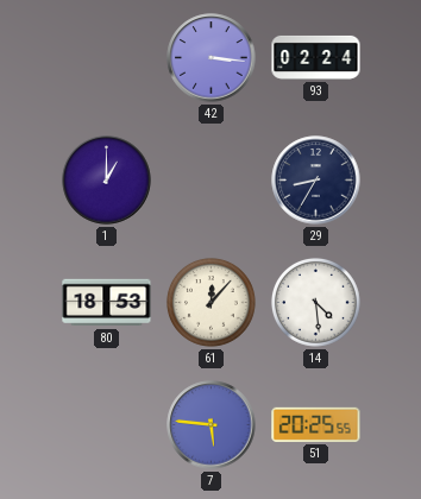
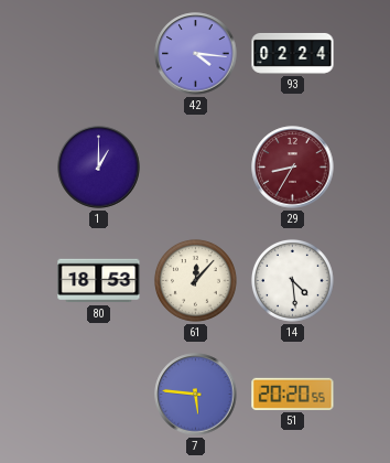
42: 3:16 -> 4:16
29 dial: navy -> burgundy
51: 20:25 -> 20:20
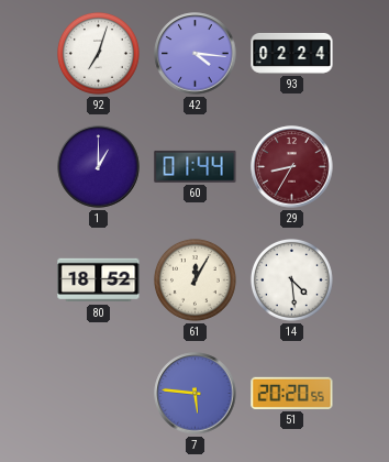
92: none -> 7:03
60: none -> 01:44
80: 18:53 -> 18:52
61: 12:07 -> 12:05
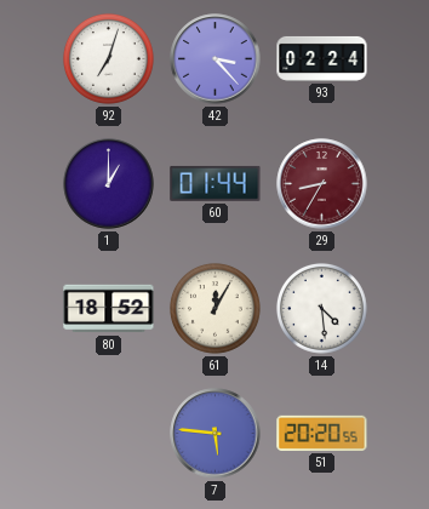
42: 4:16 -> 3:23
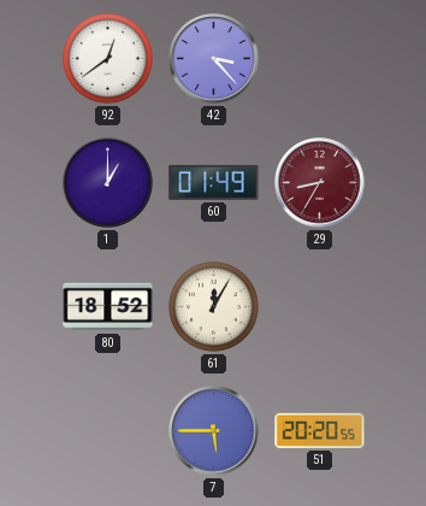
92: 7:03 -> 12:39
93: 02:24 -> none
60: 01:44 -> 01:49
14: 4:29 -> none
7: 5:46 -> 5:45
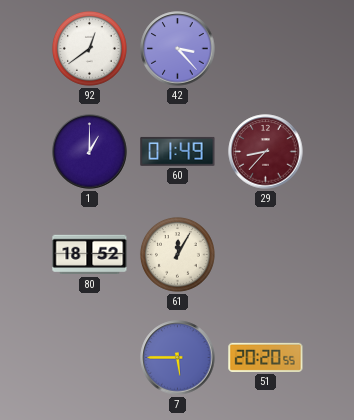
29: 8:35 -> 8:37
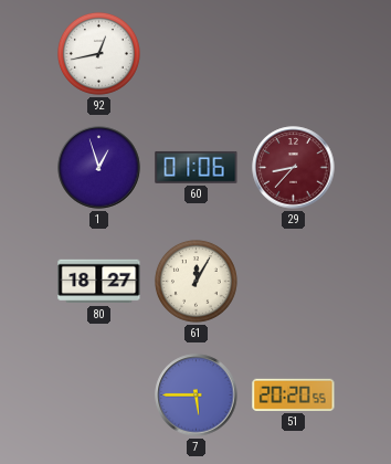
92: 12:39 -> 12:43
42: 3:23 -> none
1: 1:00 -> 12:57
60: 01:49 -> 01:06
80: 18:52 -> 18:27
